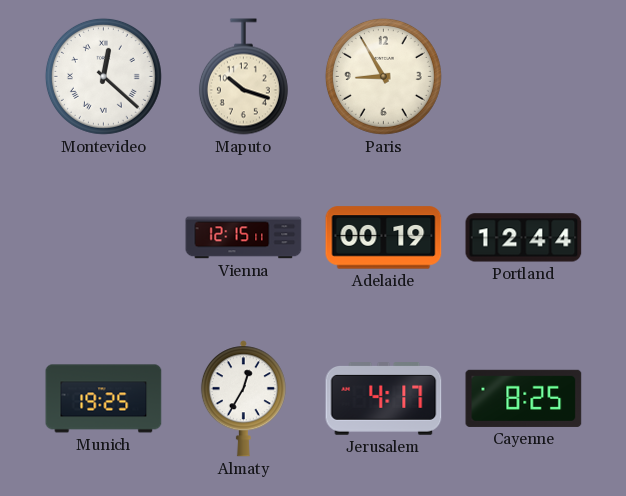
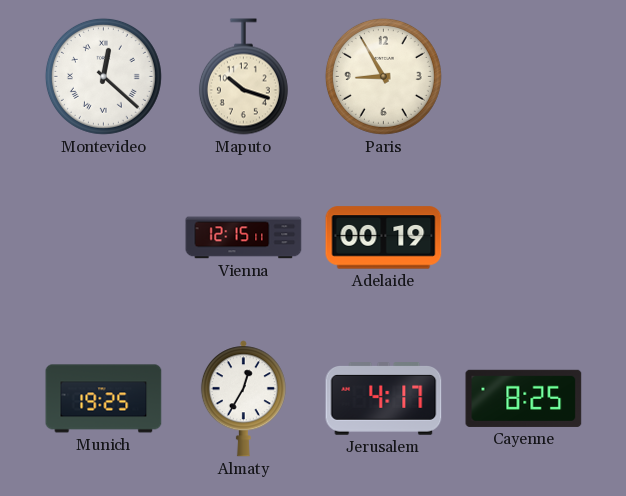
Portland: 12:44 -> none
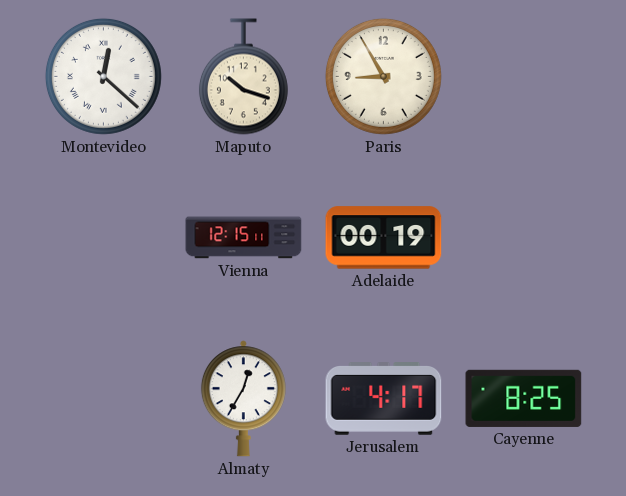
Munich: 19:25 -> none
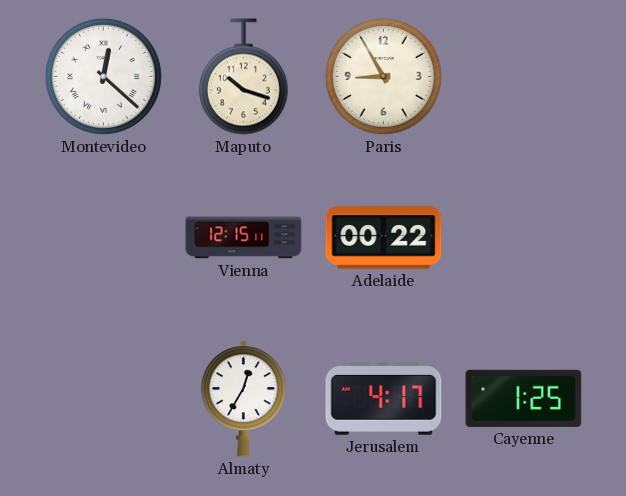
Adelaide: 00:19 -> 00:22
Cayenne: 8:25 -> 1:25
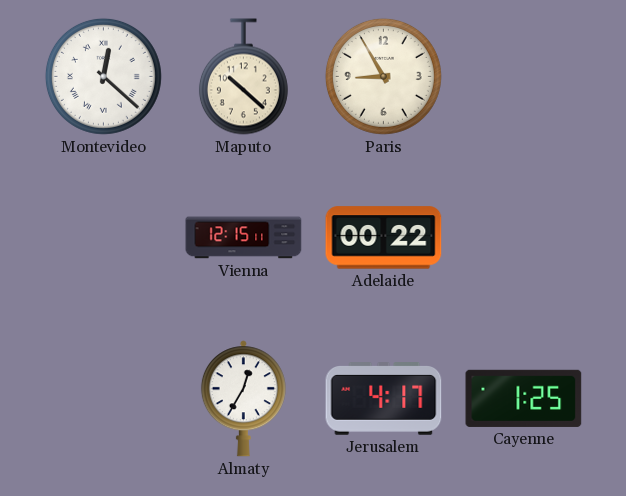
Maputo: 10:18 -> 10:22
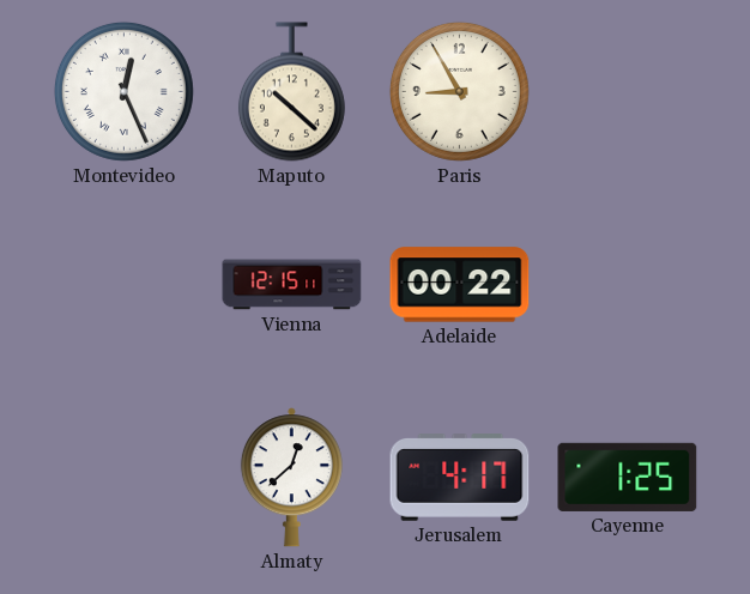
Montevideo: 12:22 -> 12:26
Almaty: 12:35 -> 12:38
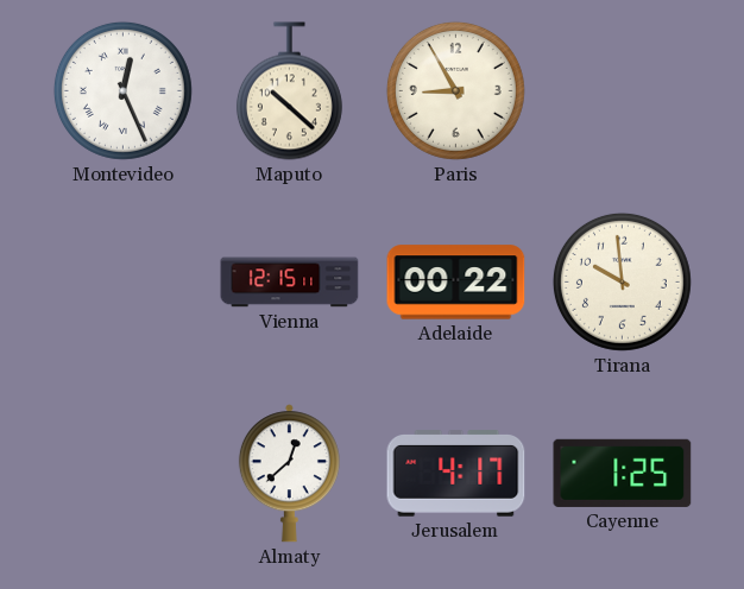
Tirana: none -> 9:59
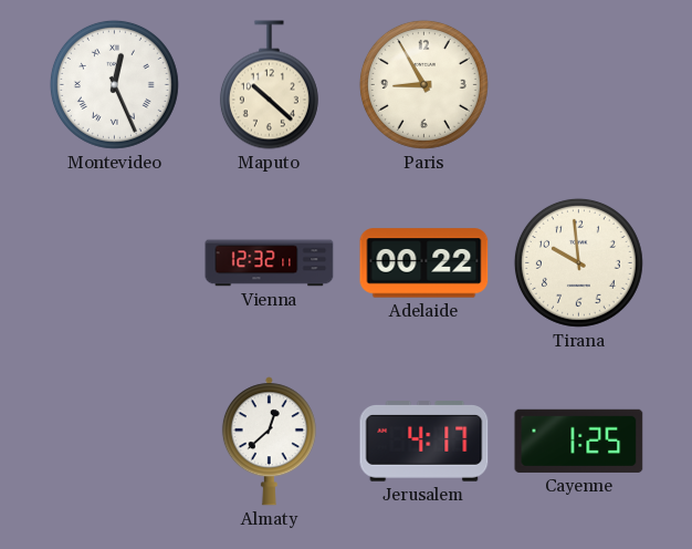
Vienna: 12:15 -> 12:32
